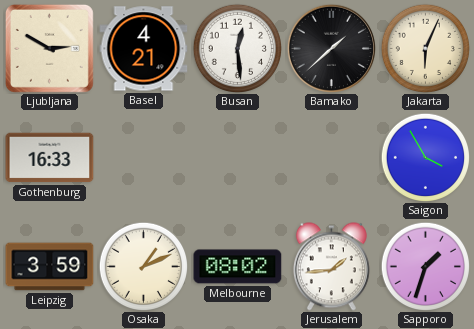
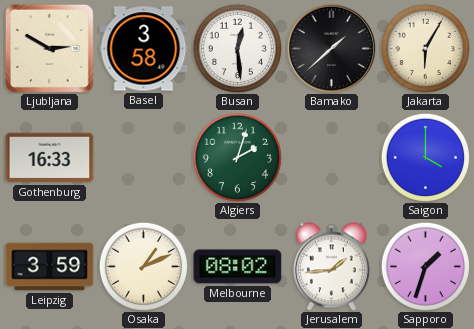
Basel: 4:21 -> 3:58
Jakarta: 6:04 -> 6:05
Algiers: none -> 2:03
Saigon: 3:55 -> 4:00
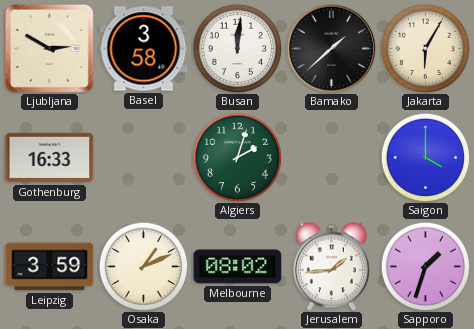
Busan: 12:29 -> 12:01
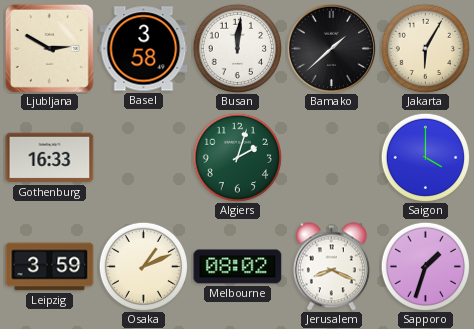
Jerusalem: 1:44 -> 8:19
